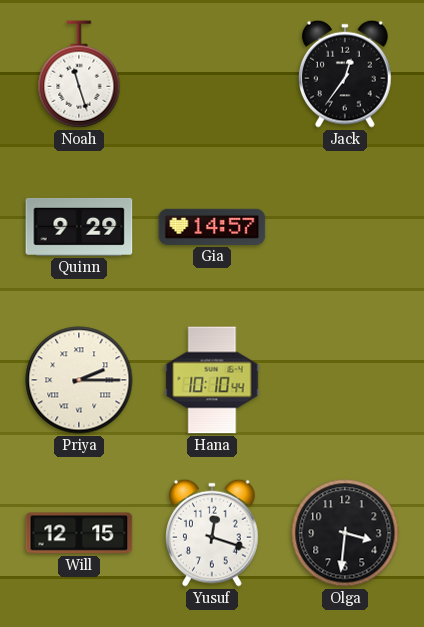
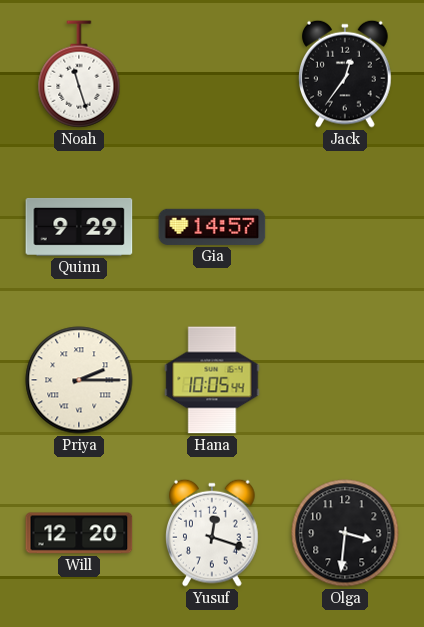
Hana: 10:10 -> 10:05
Will: 12:15 -> 12:20
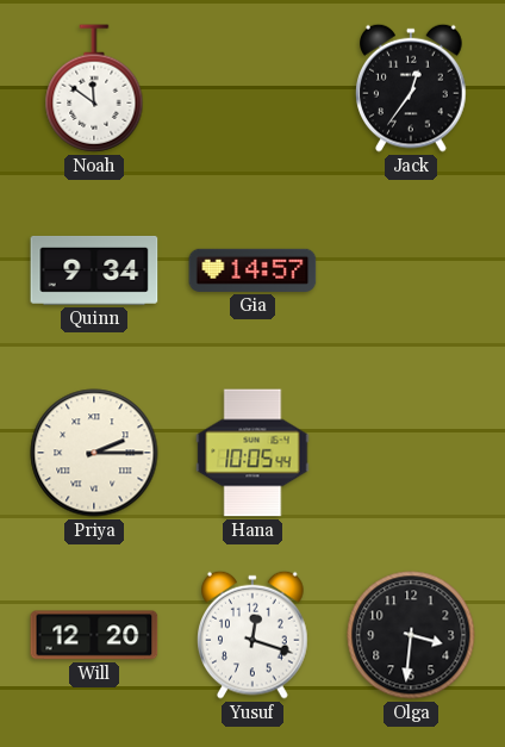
Noah: 11:27 -> 11:51
Quinn: 9:29 -> 9:34
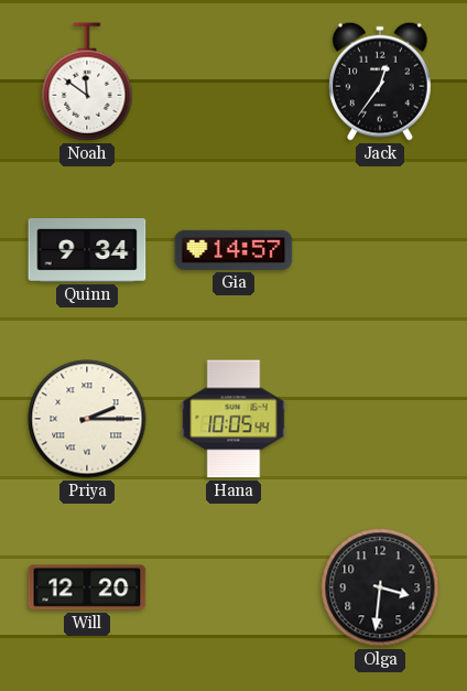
Yusuf: 12:18 -> none
